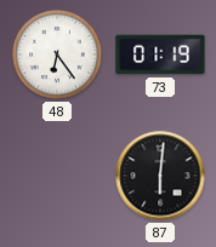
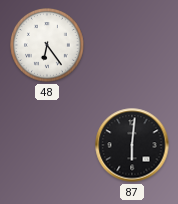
73: 01:19 -> none
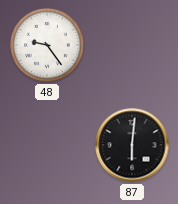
48: 6:24 -> 9:24
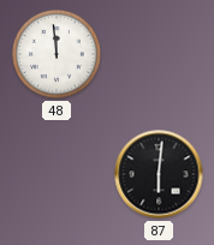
48: 9:24 -> 11:59
